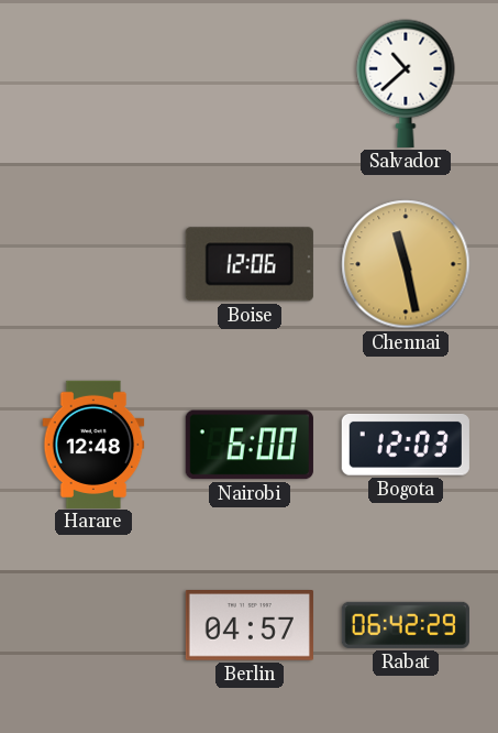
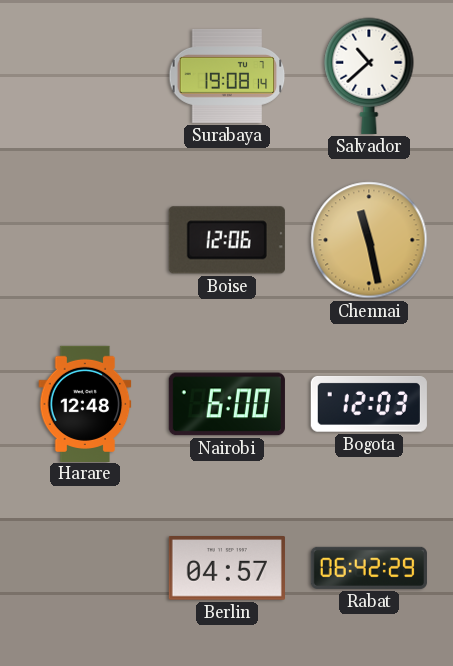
Surabaya: none -> 19:08
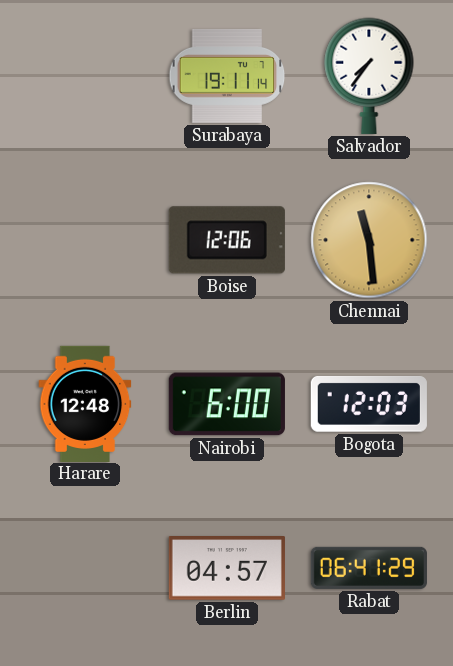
Surabaya: 19:08 -> 19:11
Salvador: 10:38 -> 7:36
Chennai: 11:28 -> 11:29
Rabat: 06:42 -> 06:41
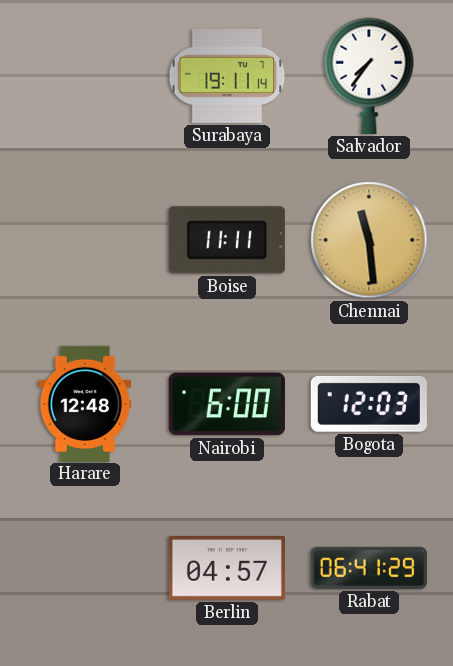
Boise: 12:06 -> 11:11
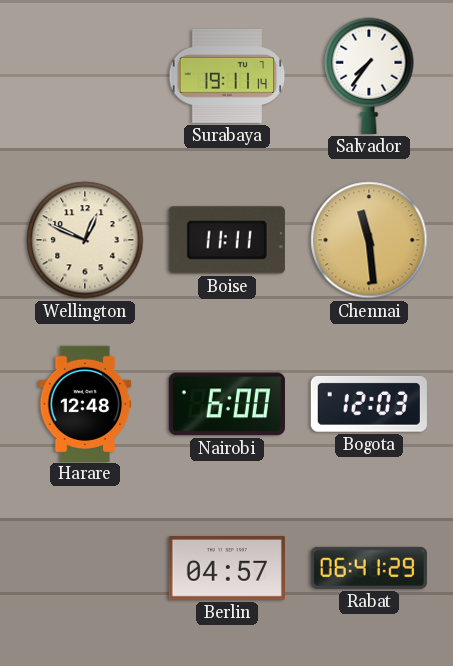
Wellington: none -> 12:49
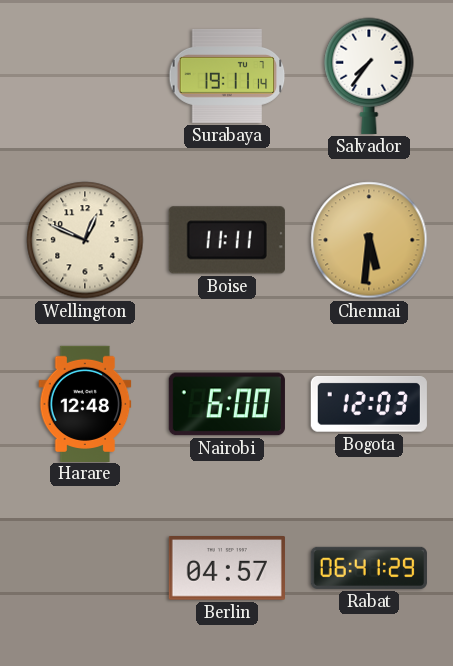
Chennai: 11:29 -> 5:31
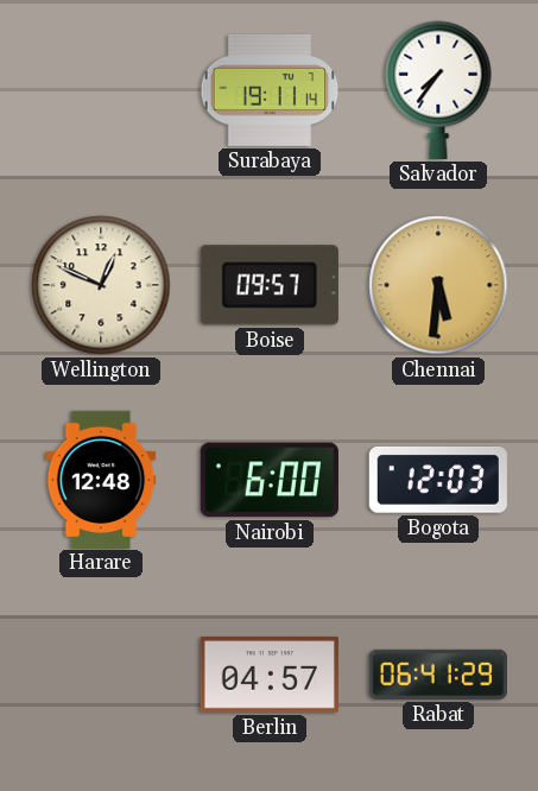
Boise: 11:11 -> 09:57
